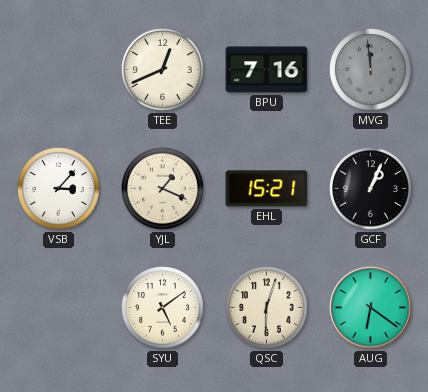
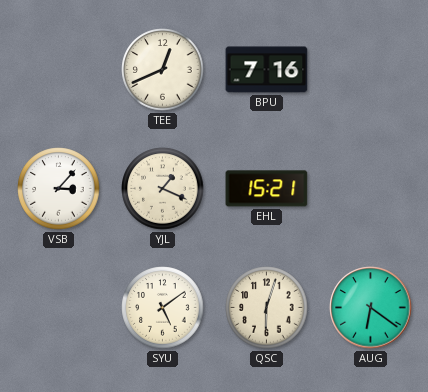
MVG: 11:59 -> none
GCF: 1:04 -> none
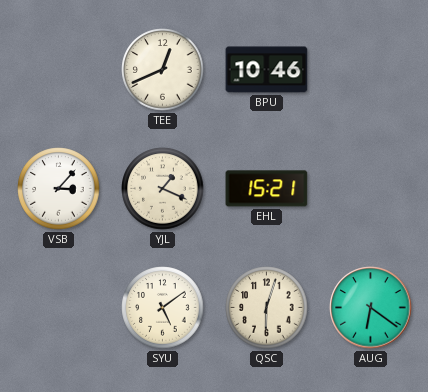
BPU: 7:16 -> 10:46
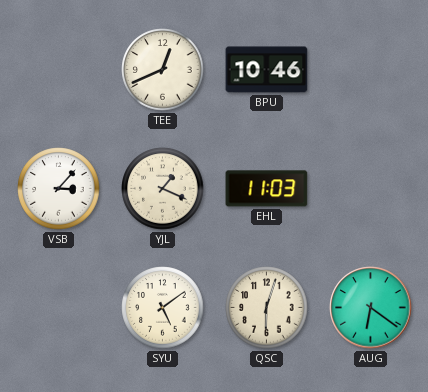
EHL: 15:21 -> 11:03
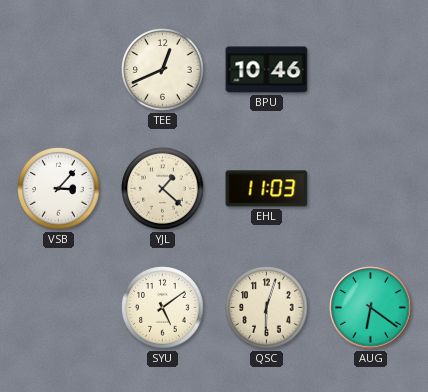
YJL: 1:19 -> 1:22
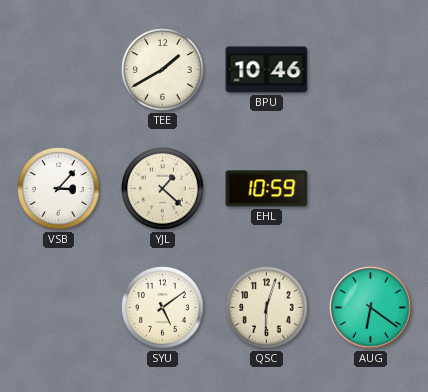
TEE: 12:41 -> 1:40
EHL: 11:03 -> 10:59
